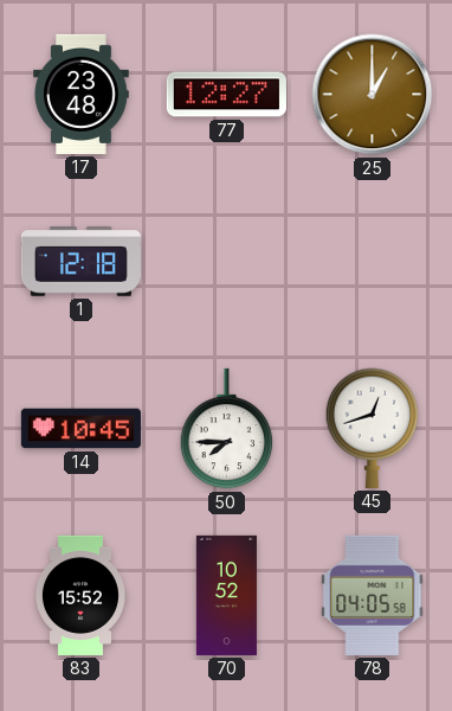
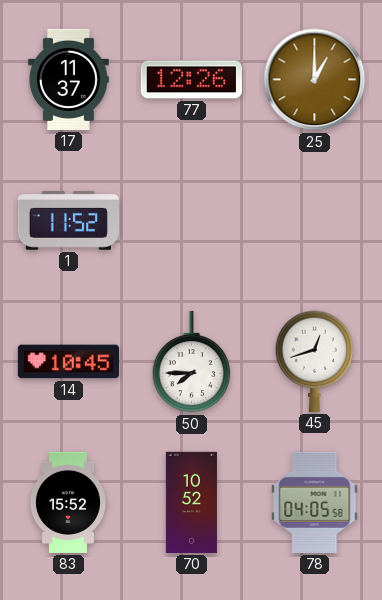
17: 23:48 -> 11:37
77: 12:27 -> 12:26
1: 12:18 -> 11:52
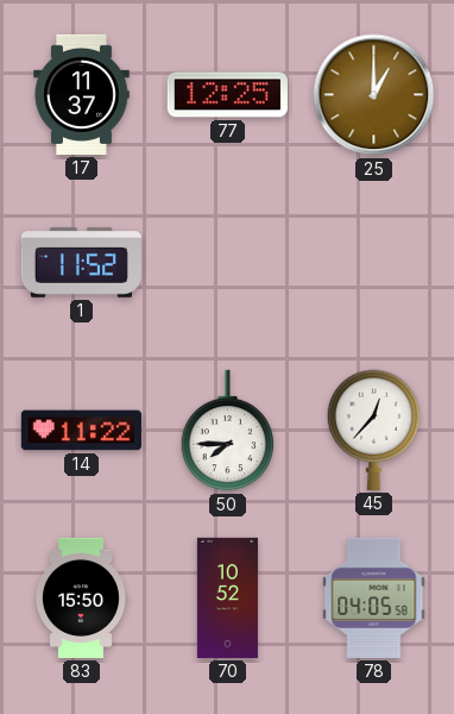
77: 12:26 -> 12:25
14: 10:45 -> 11:22
45: 12:42 -> 12:37
83: 15:52 -> 15:50
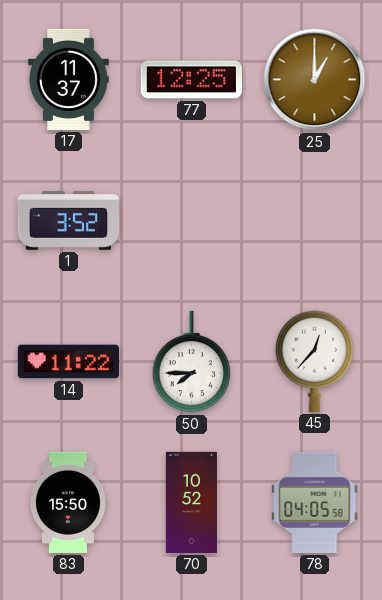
1: 11:52 -> 3:52
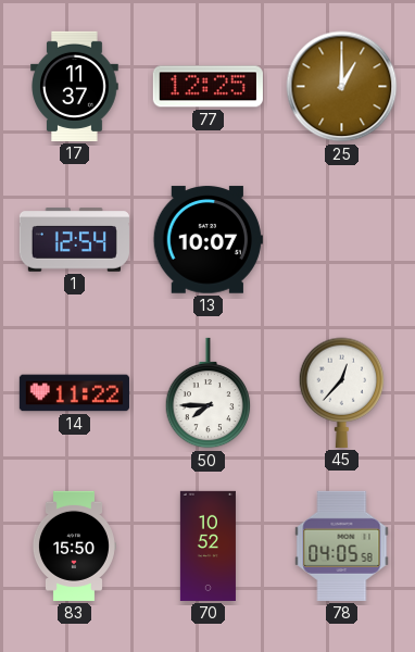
1: 3:52 -> 12:54
13: none -> 10:07
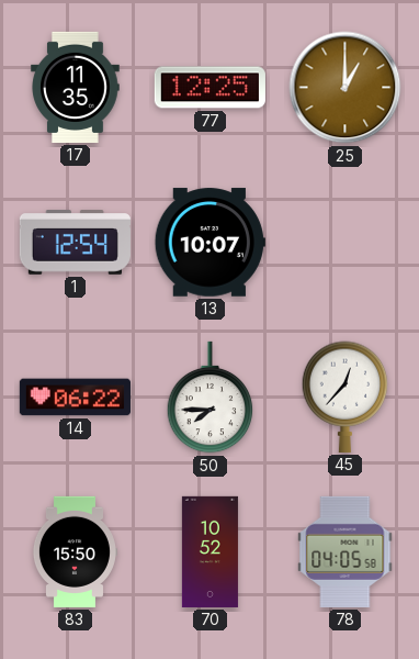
17: 11:37 -> 11:35
14: 11:22 -> 06:22
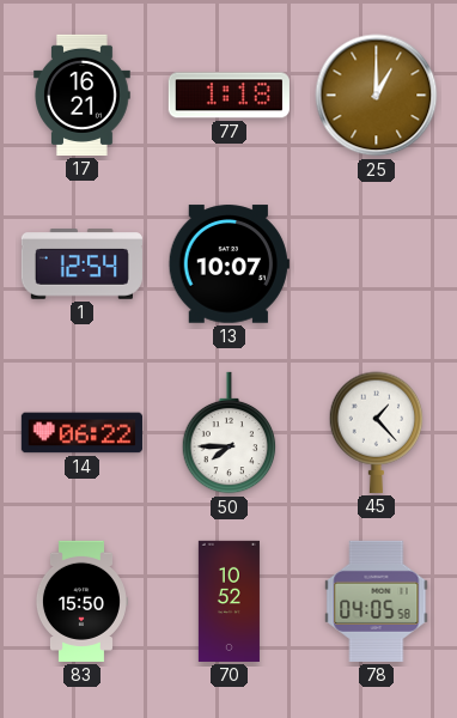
17: 11:35 -> 16:21
77: 12:25 -> 1:18
45: 12:37 -> 1:23
